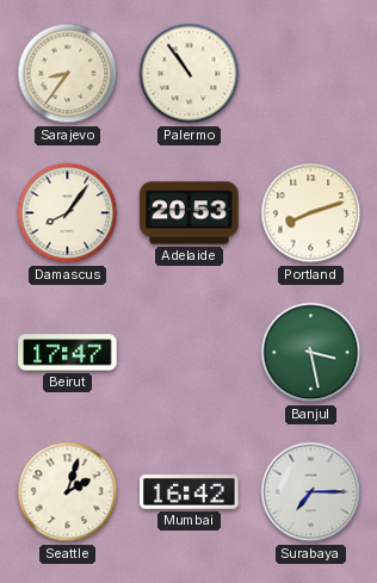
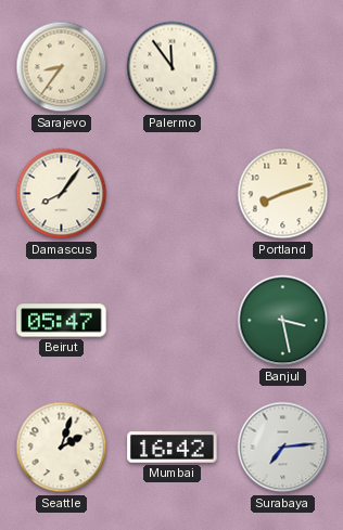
Palermo: 10:54 -> 11:54
Adelaide: 20:53 -> none
Beirut: 17:47 -> 05:47
Surabaya: 7:15 -> 7:14
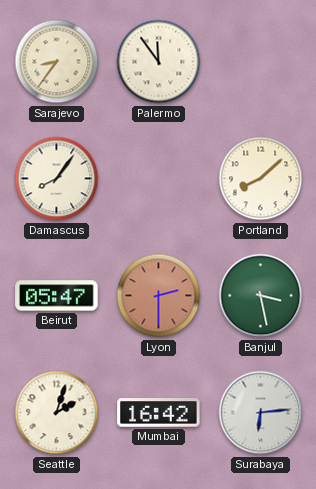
Portland: 8:12 -> 8:08
Lyon: none -> 2:30
Surabaya: 7:14 -> 6:14
